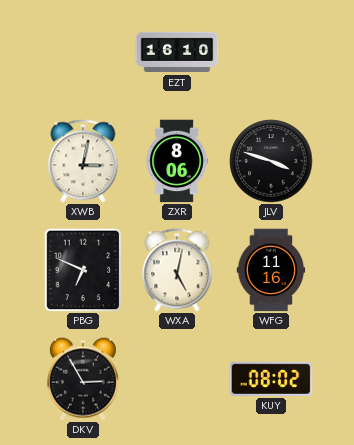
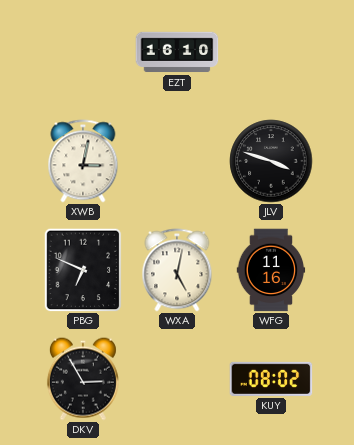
ZXR: 8:06 -> none
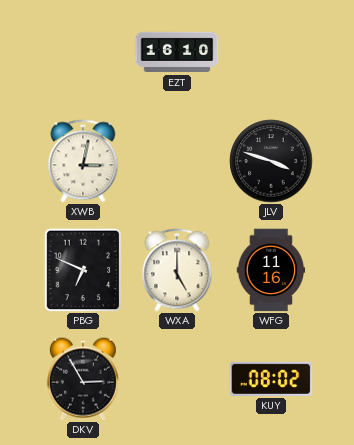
WXA: 5:02 -> 5:00
